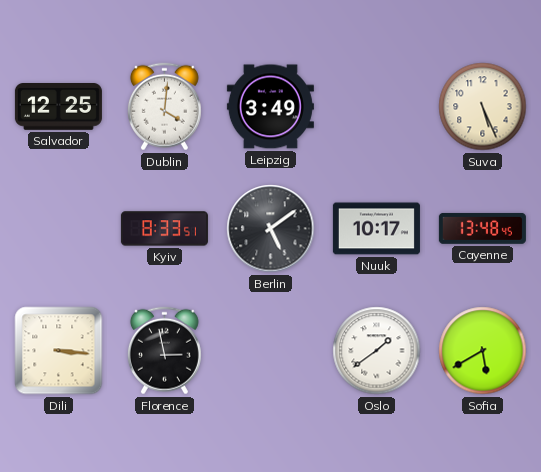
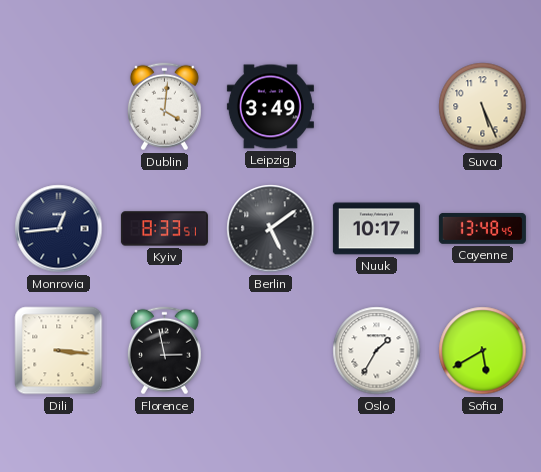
Salvador: 12:25 -> none
Monrovia: none -> 12:44
Oslo: 1:39 -> 1:35
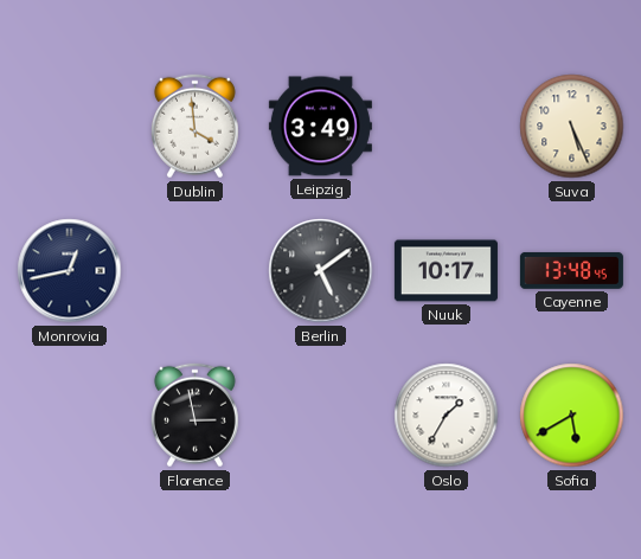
Dublin: 4:01 -> 3:59
Monrovia: 12:44 -> 12:43
Kyiv: 8:33 -> none
Dili: 3:16 -> none
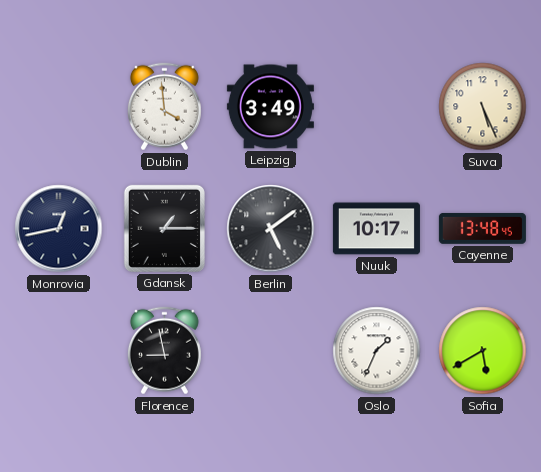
Gdansk: none -> 1:15
Florence: 2:58 -> 8:58
Oslo: 1:35 -> 1:34
